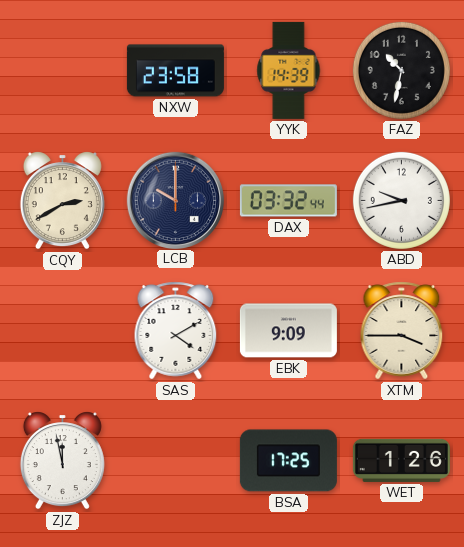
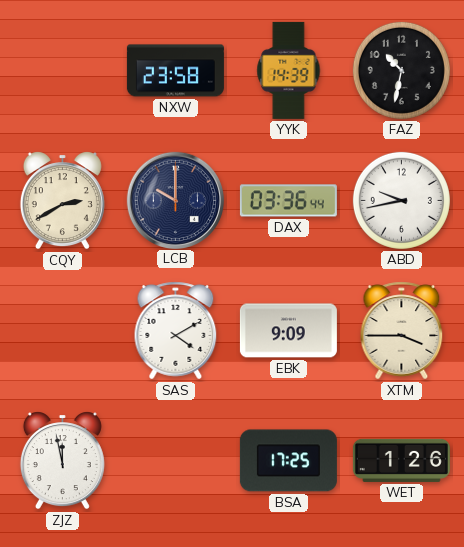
DAX: 03:32 -> 03:36
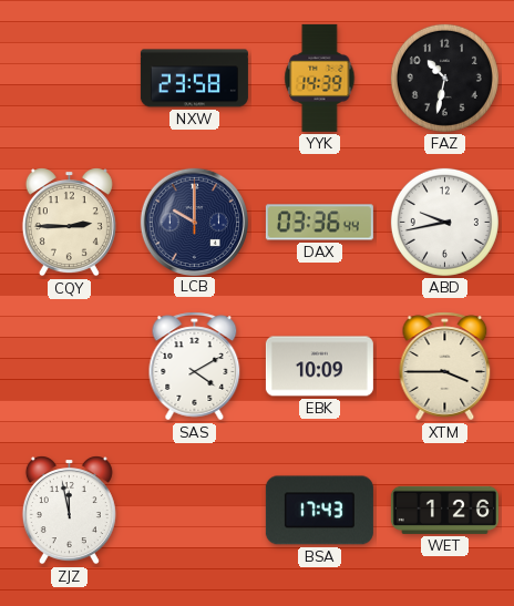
CQY: 2:40 -> 2:45
EBK: 9:09 -> 10:09
BSA: 17:25 -> 17:43
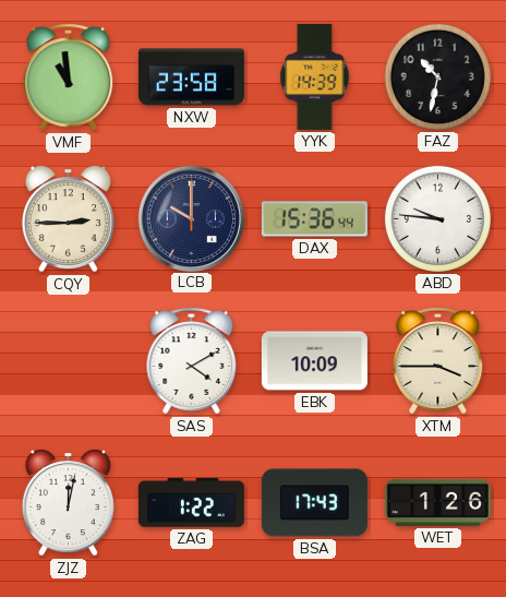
VMF: none -> 10:59
DAX: 03:36 -> 15:36
ABD: 9:43 -> 9:46
ZJZ: 11:58 -> 12:02
ZAG: none -> 1:22
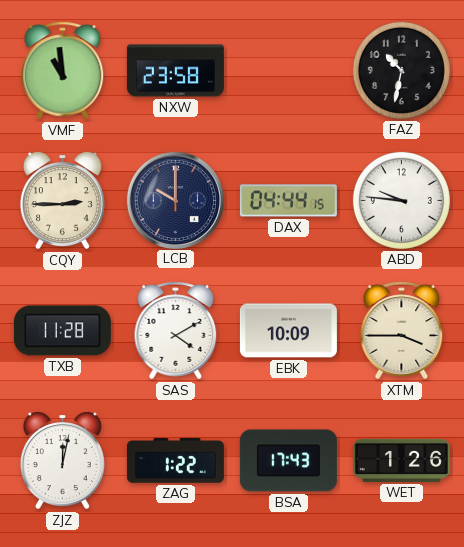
YYK: 14:39 -> none
DAX: 15:36 -> 04:44
TXB: none -> 11:28
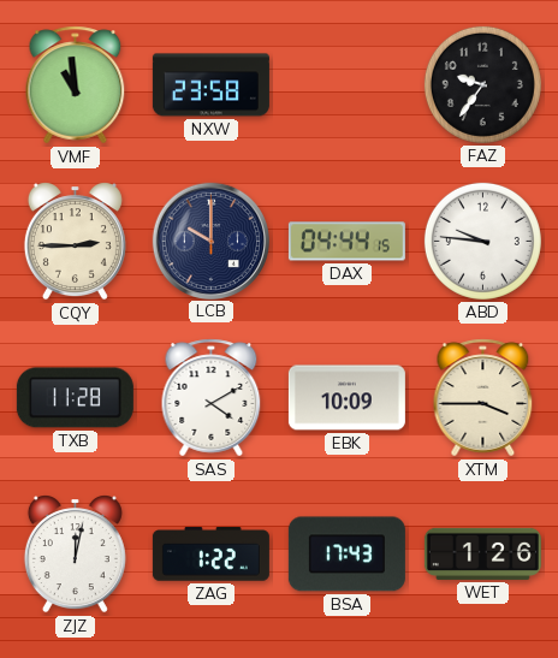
FAZ: 10:32 -> 9:36
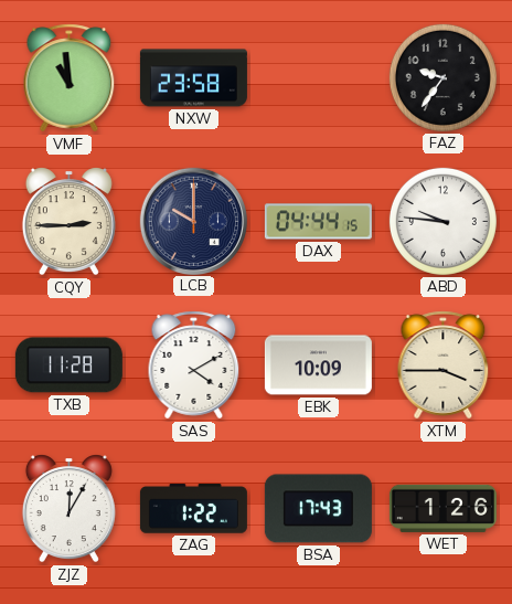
ZJZ: 12:02 -> 12:05
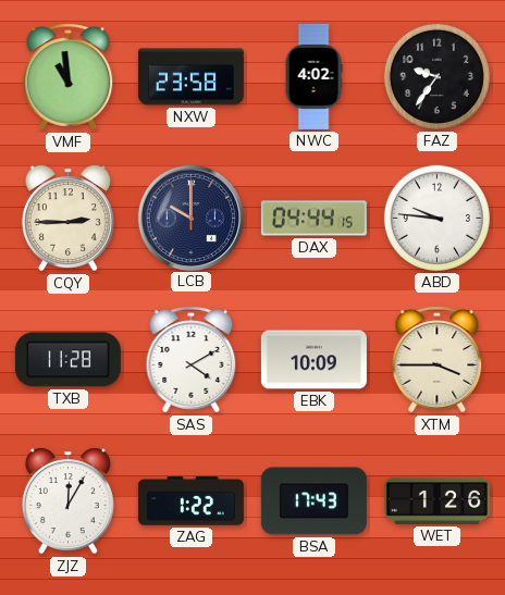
NWC: none -> 4:02
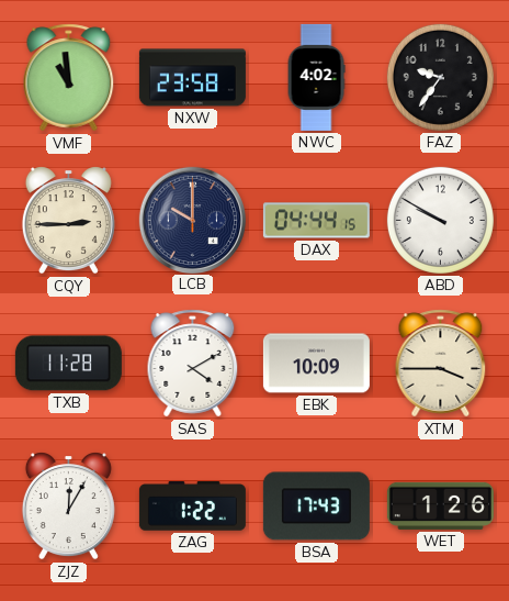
ABD: 9:46 -> 9:50
